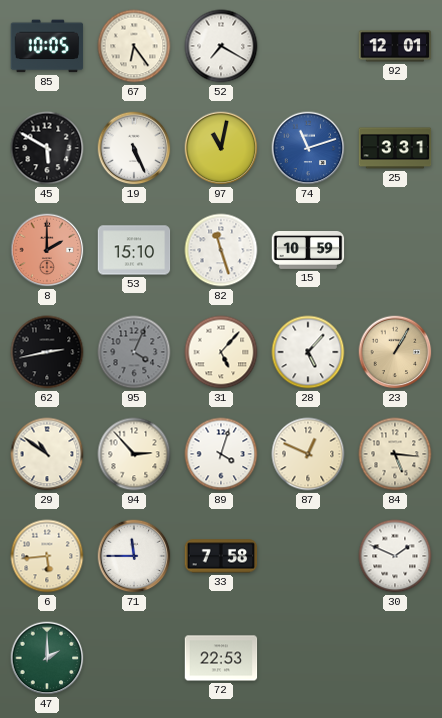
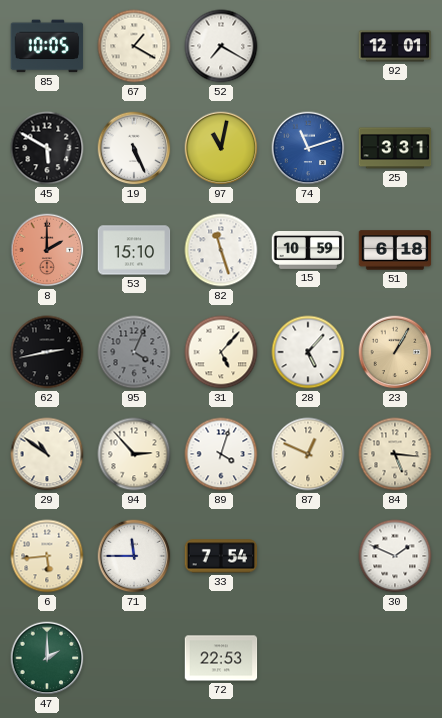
67: 6:24 -> 1:20
51: none -> 6:18
33: 7:58 -> 7:54
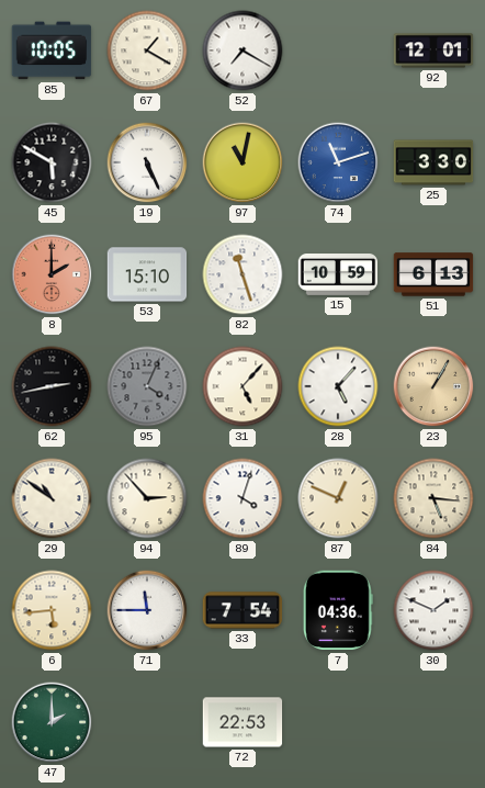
25: 3:31 -> 3:30
51: 6:18 -> 6:13
7: none -> 04:36
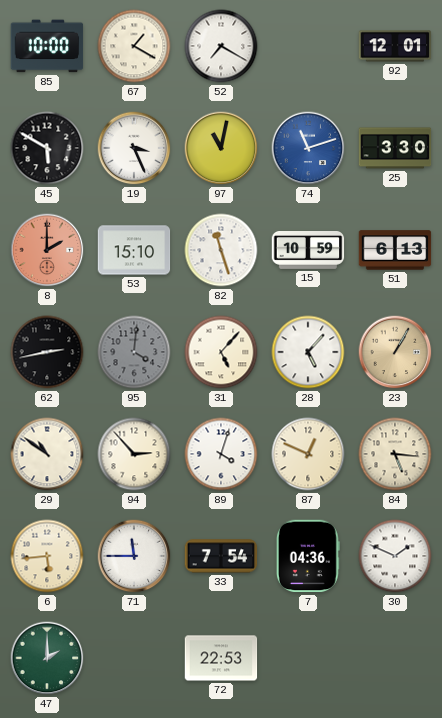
85: 10:05 -> 10:00
19: 5:26 -> 3:26
95: 4:04 -> 4:01
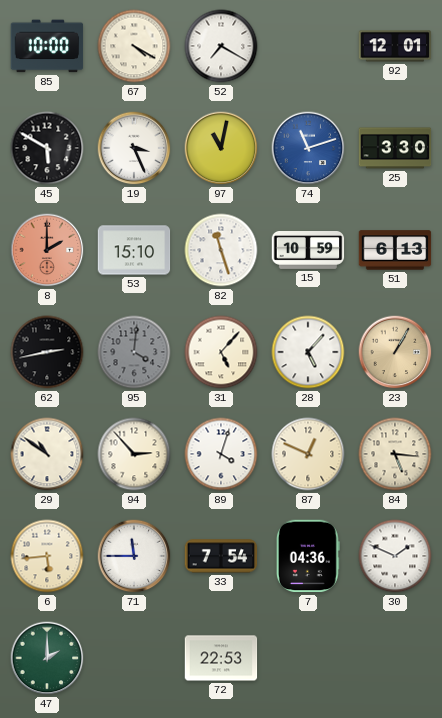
67: 1:20 -> 4:20
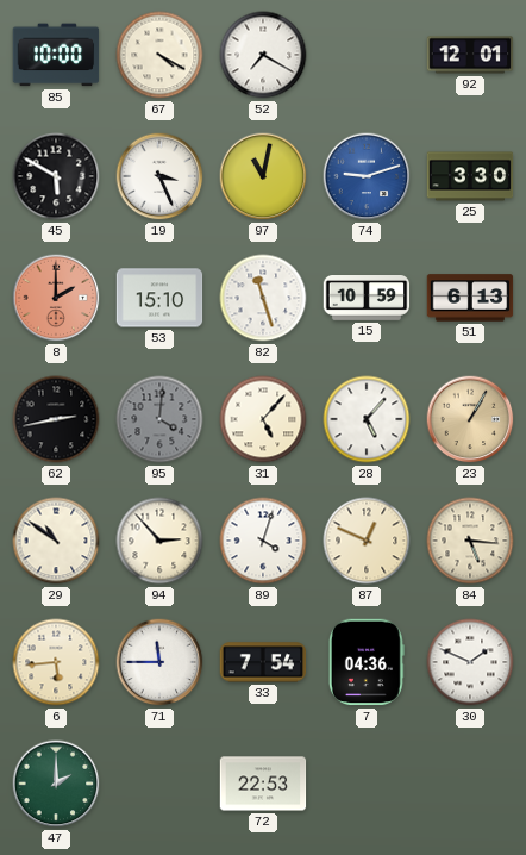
74: 11:12 -> 9:12
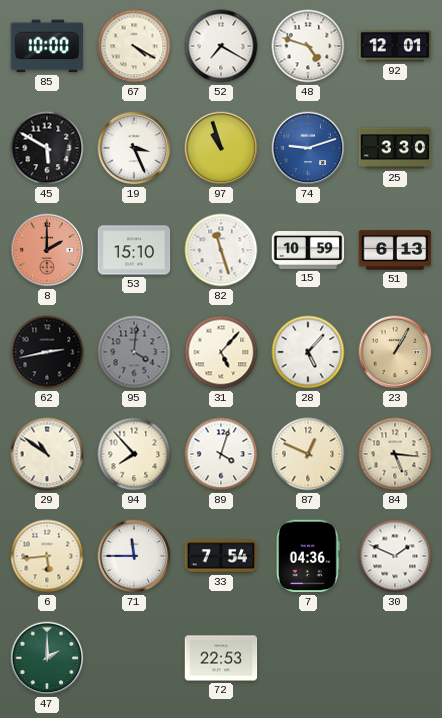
48: none -> 4:48
97: 11:02 -> 10:57
94: 2:53 -> 7:53
